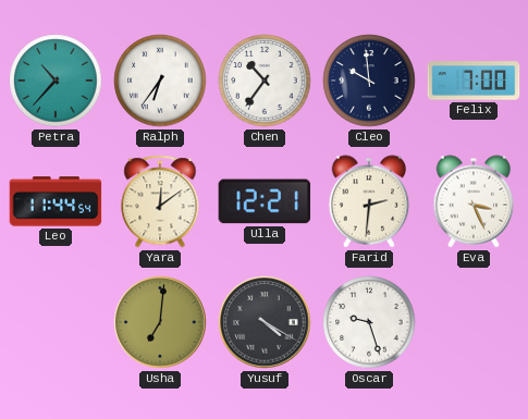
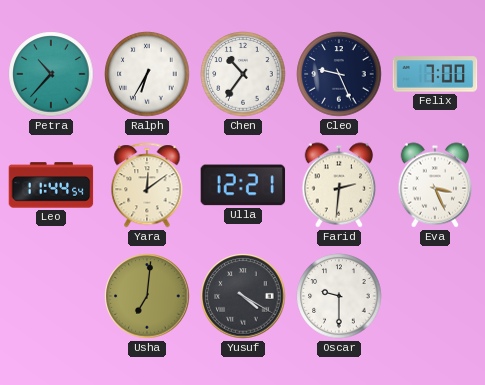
Ralph: 6:36 -> 6:35
Cleo: 9:59 -> 9:26
Oscar: 9:27 -> 9:30
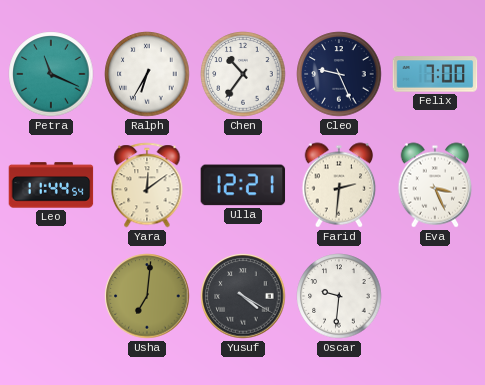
Petra: 10:37 -> 11:19
Oscar: 9:30 -> 9:31
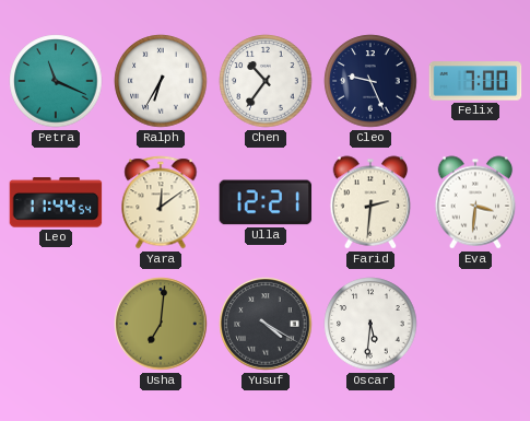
Eva: 3:26 -> 3:31
Oscar: 9:31 -> 5:31
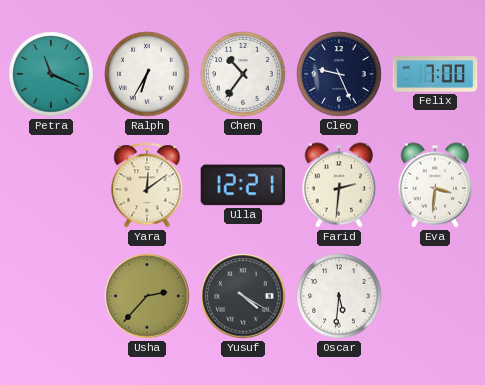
Leo: 11:44 -> none
Usha: 7:01 -> 2:37
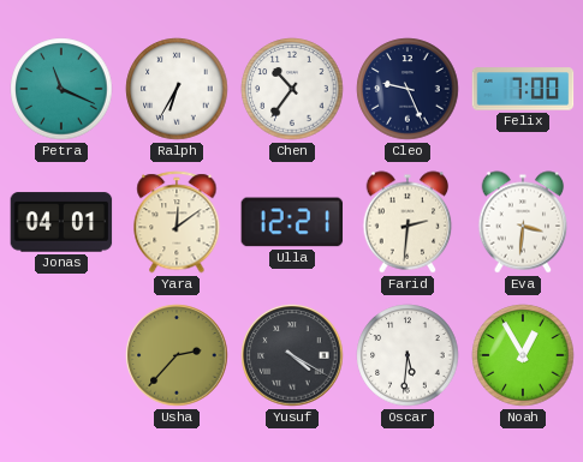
Jonas: none -> 04:01
Noah: none -> 12:55
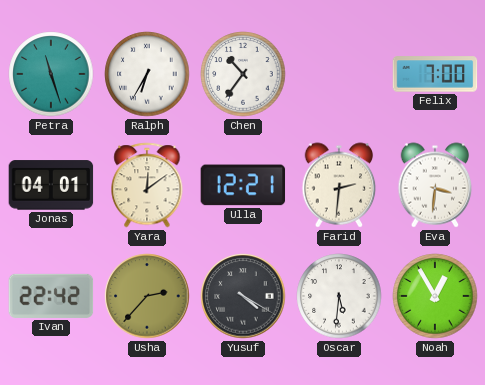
Petra: 11:19 -> 11:27
Cleo: 9:26 -> none
Ivan: none -> 22:42
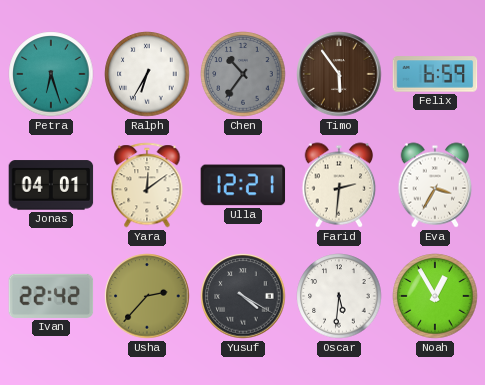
Petra: 11:27 -> 6:27
Chen dial: white -> grey
Timo: none -> 5:54
Felix: 7:00 -> 6:59
Eva: 3:31 -> 3:35
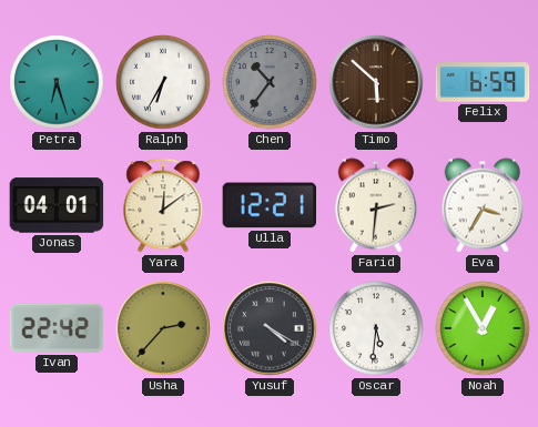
Timo: 5:54 -> 5:52
